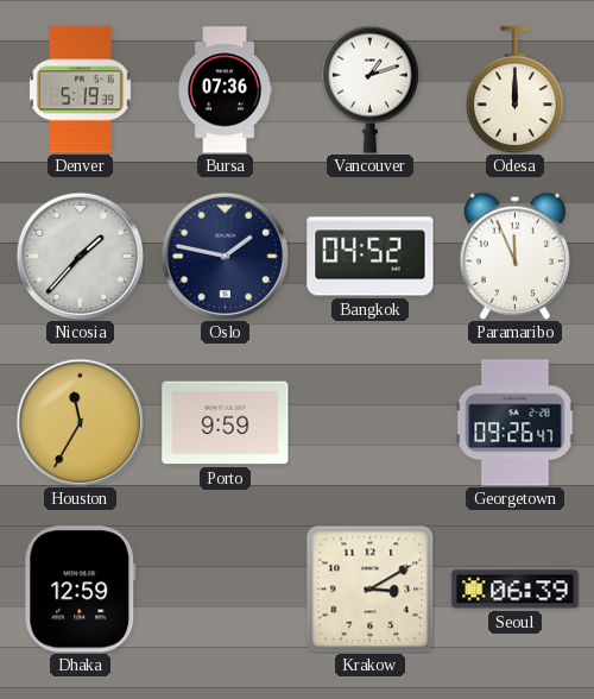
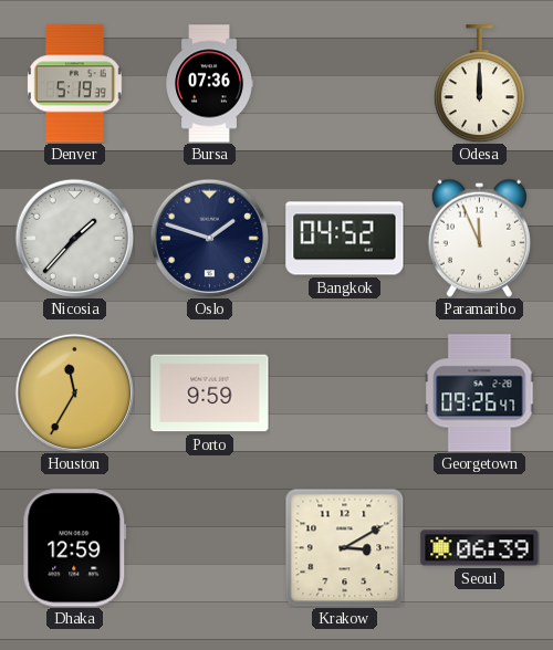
Vancouver: 1:12 -> none
Oslo: 1:47 -> 1:48
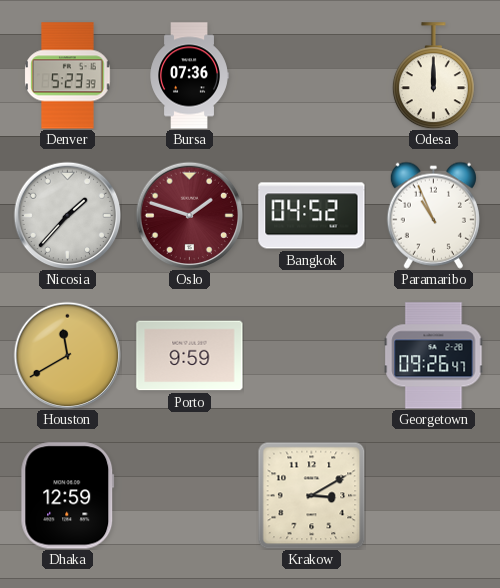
Denver: 5:19 -> 5:23
Oslo dial: navy -> burgundy
Paramaribo: 11:56 -> 10:56
Houston: 11:35 -> 11:40
Seoul: 06:39 -> none
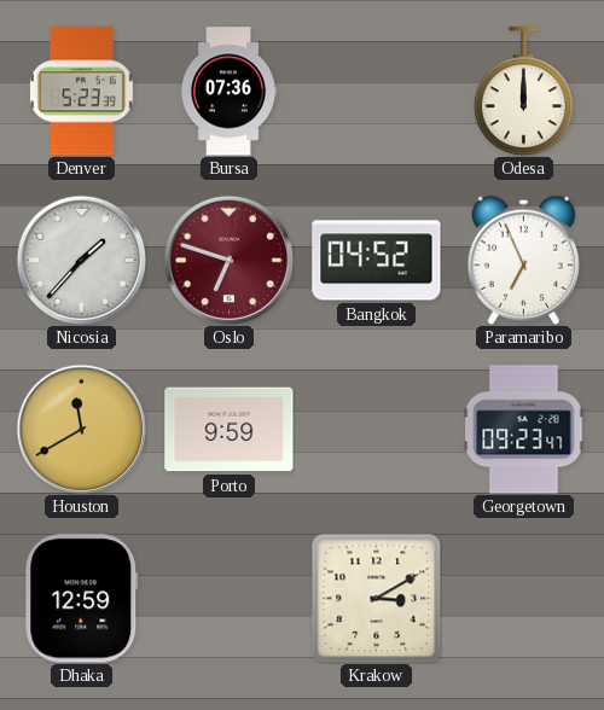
Oslo: 1:48 -> 6:48
Paramaribo: 10:56 -> 6:56
Georgetown: 09:26 -> 09:23
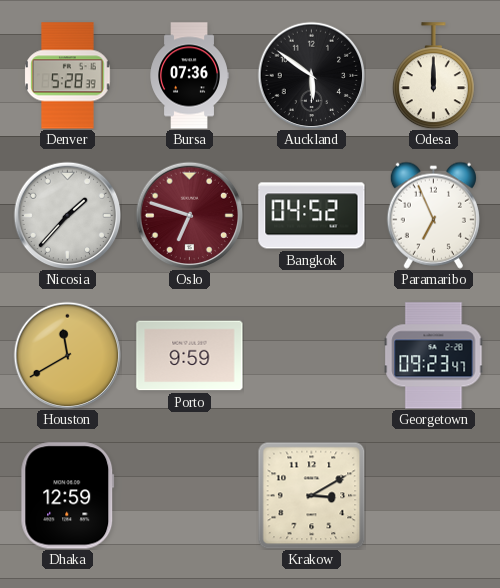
Denver: 5:23 -> 5:28
Auckland: none -> 5:51
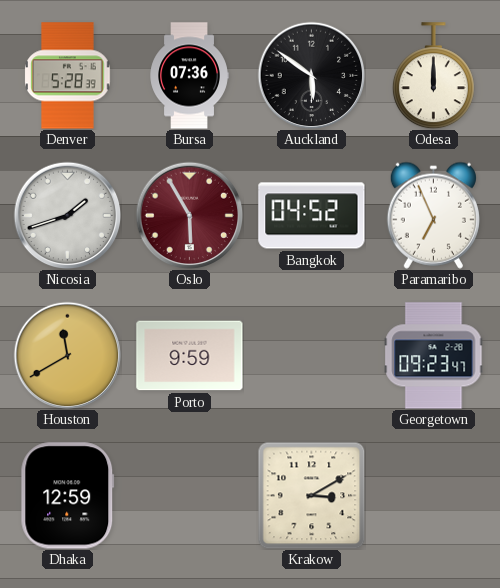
Nicosia: 1:37 -> 1:42
Oslo: 6:48 -> 5:55
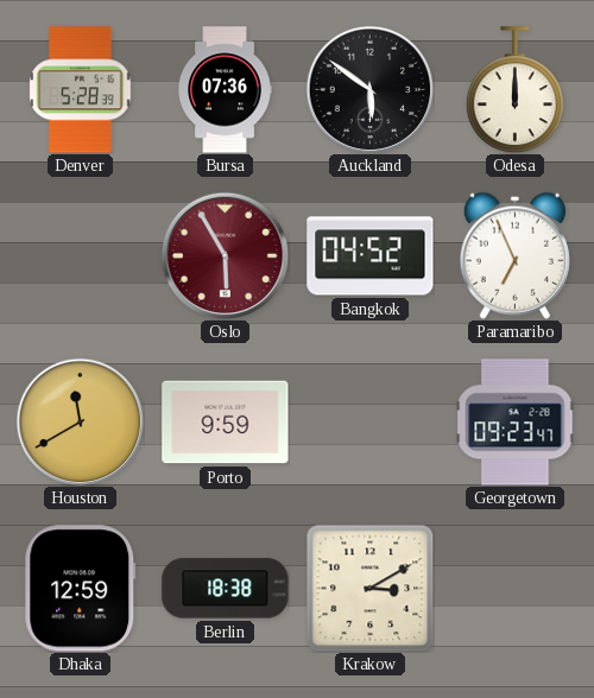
Nicosia: 1:42 -> none
Berlin: none -> 18:38
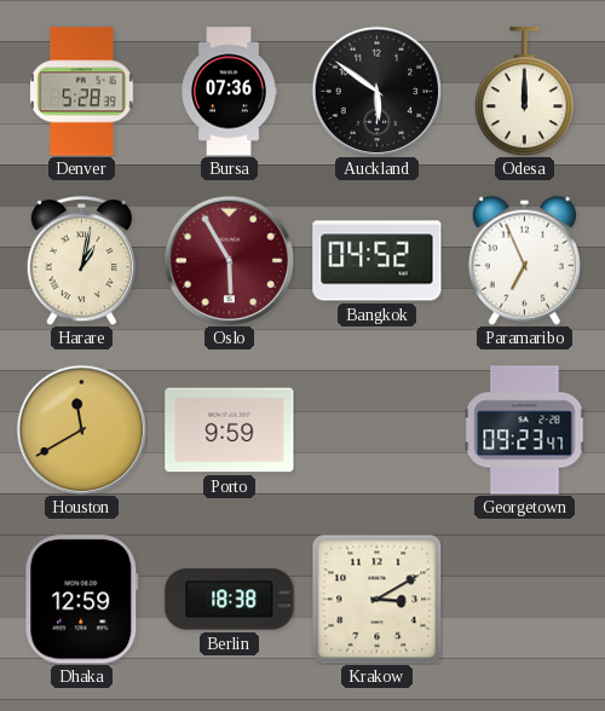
Harare: none -> 1:02
